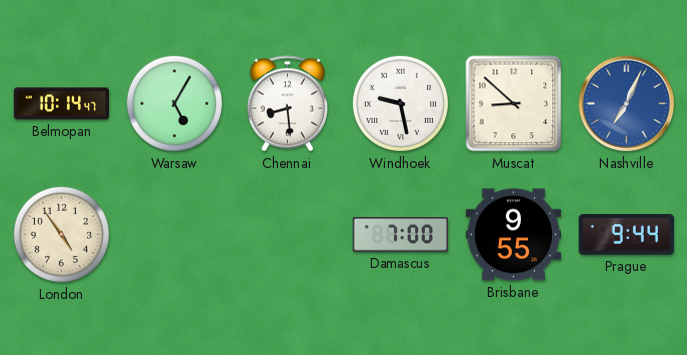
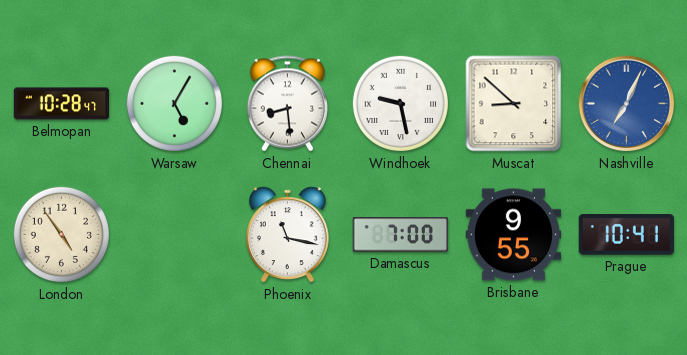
Belmopan: 10:14 -> 10:28
Phoenix: none -> 11:17
Prague: 9:44 -> 10:41
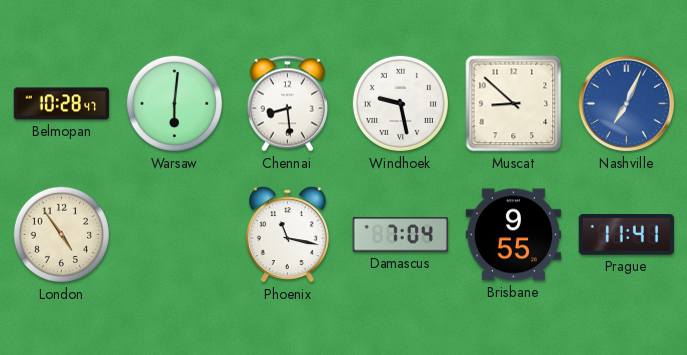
Warsaw: 5:05 -> 6:01
Damascus: 7:00 -> 7:04
Prague: 10:41 -> 11:41
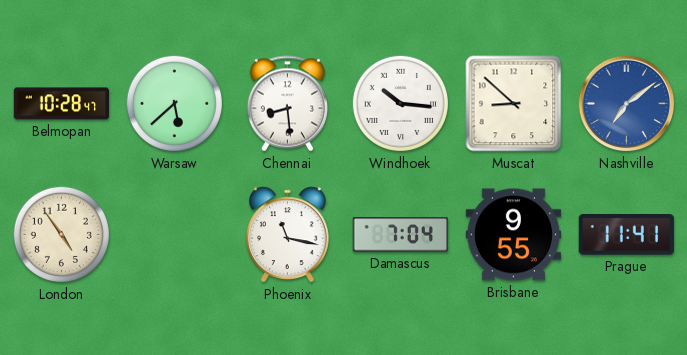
Warsaw: 6:01 -> 5:38
Windhoek: 9:28 -> 10:16
Nashville: 7:04 -> 7:09
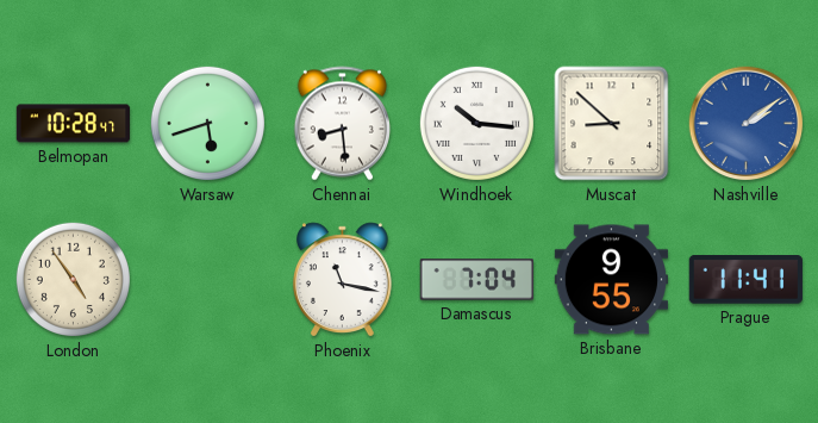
Warsaw: 5:38 -> 5:42
Nashville: 7:09 -> 2:09
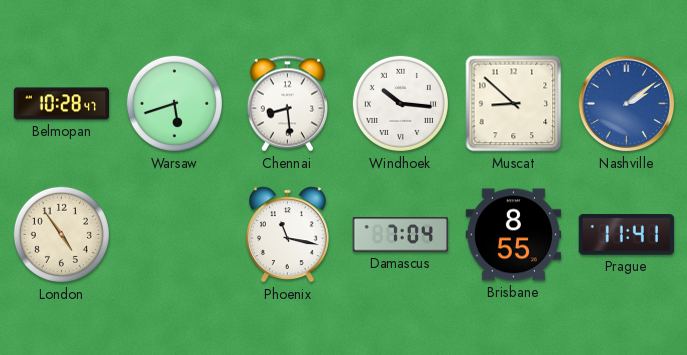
Brisbane: 9:55 -> 8:55
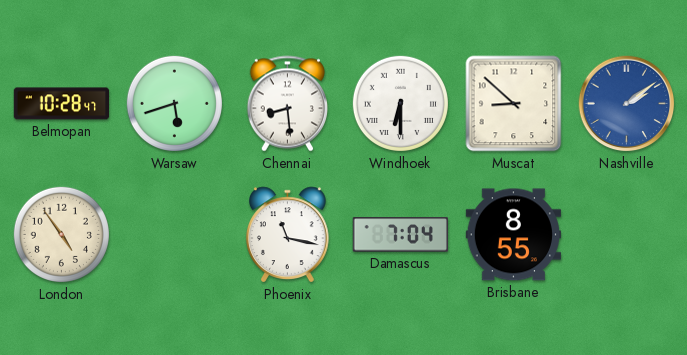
Windhoek: 10:16 -> 6:30
Prague: 11:41 -> none
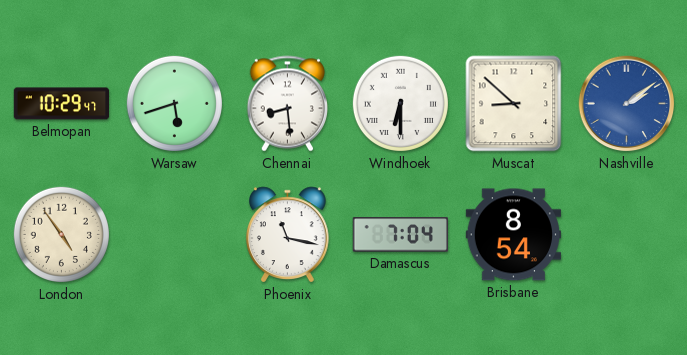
Belmopan: 10:28 -> 10:29
Brisbane: 8:55 -> 8:54
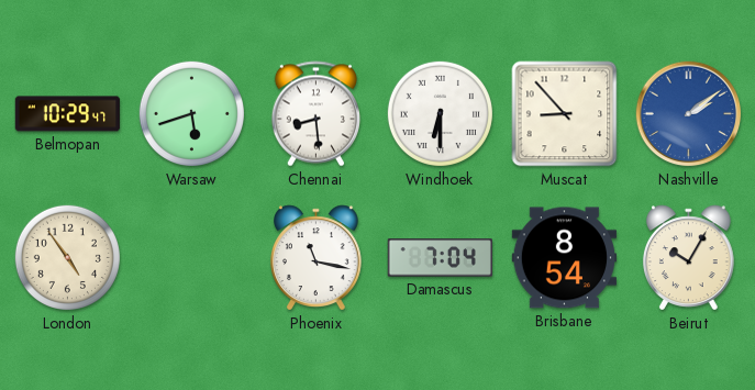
Muscat: 8:52 -> 8:53
Beirut: none -> 10:05
